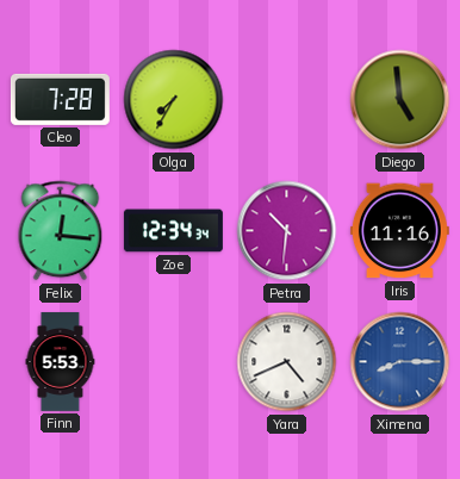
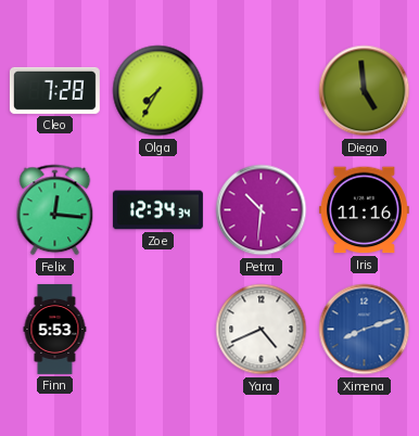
Ximena: 8:15 -> 8:12
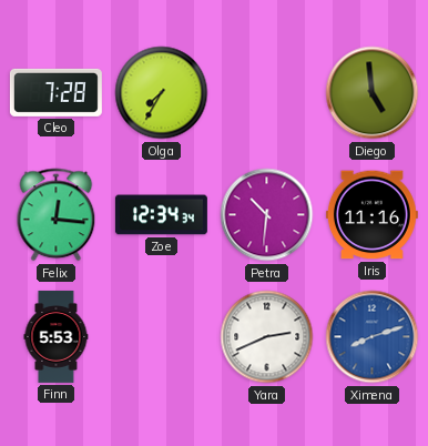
Yara: 4:41 -> 2:41
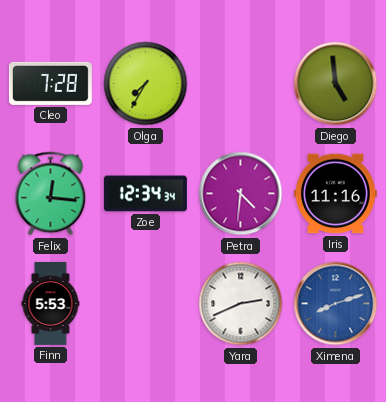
Petra: 10:31 -> 4:31
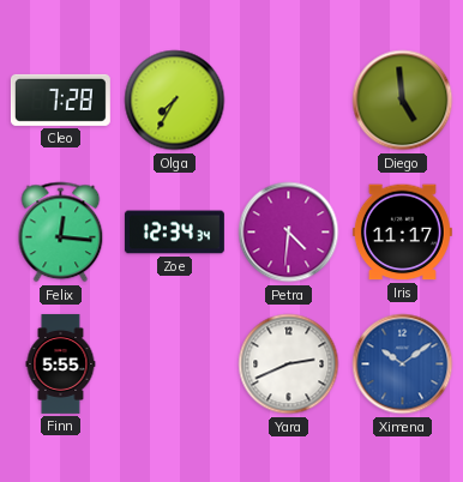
Iris: 11:16 -> 11:17
Finn: 5:53 -> 5:55
Ximena: 8:12 -> 10:09
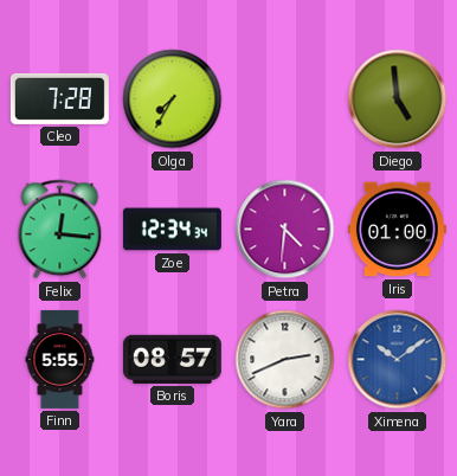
Iris: 11:17 -> 01:00
Boris: none -> 08:57
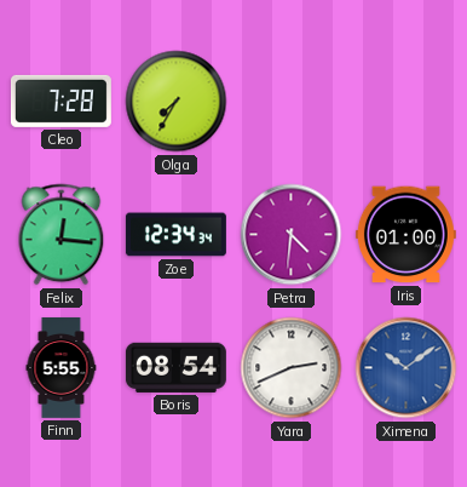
Diego: 4:59 -> none
Boris: 08:57 -> 08:54
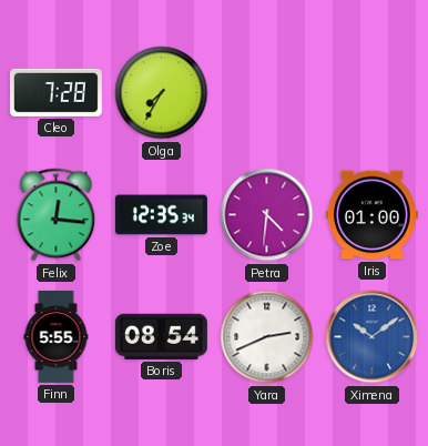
Zoe: 12:34 -> 12:35
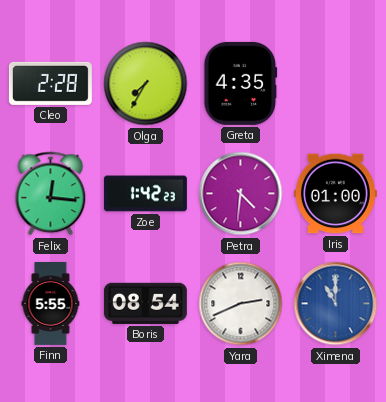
Cleo: 7:28 -> 2:28
Greta: none -> 4:35
Zoe: 12:35 -> 1:42
Ximena: 10:09 -> 11:00
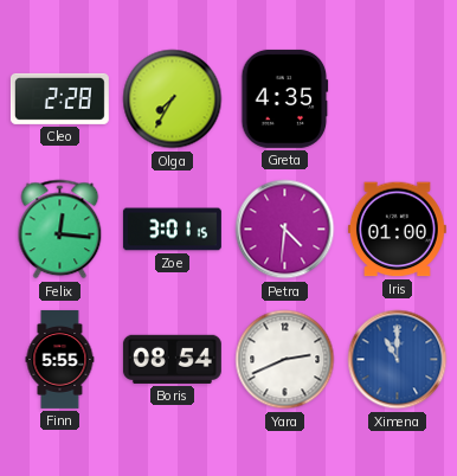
Zoe: 1:42 -> 3:01
